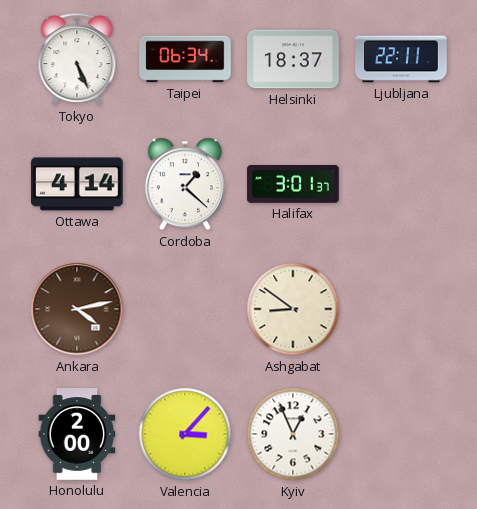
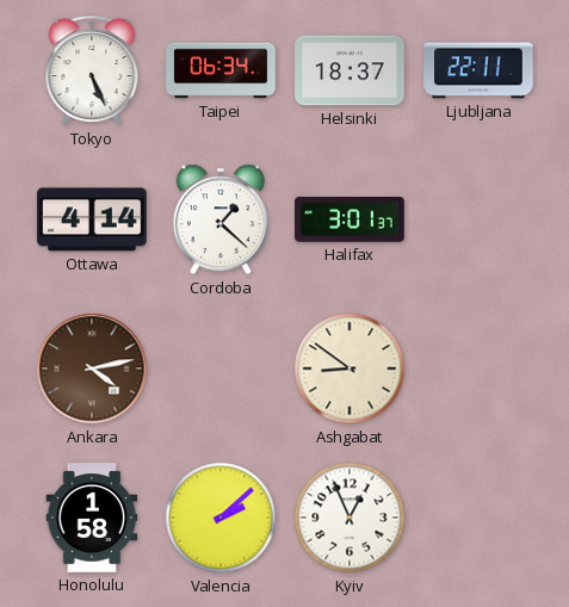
Honolulu: 2:00 -> 1:58
Valencia: 3:07 -> 2:08
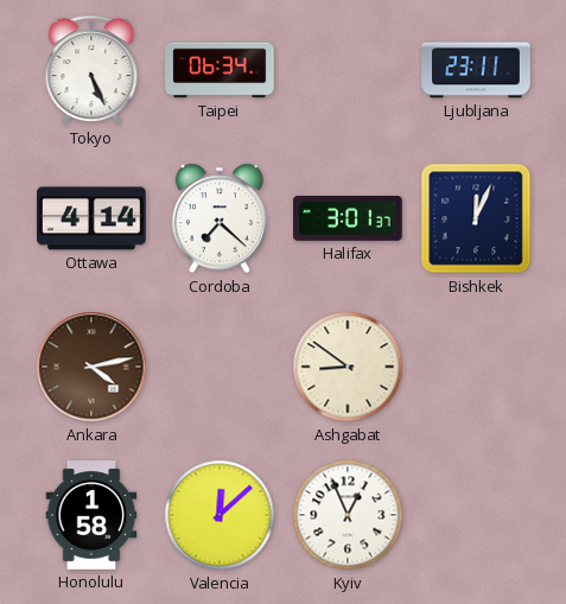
Helsinki: 18:37 -> none
Ljubljana: 22:11 -> 23:11
Cordoba: 1:22 -> 7:22
Bishkek: none -> 12:04
Valencia: 2:08 -> 12:08
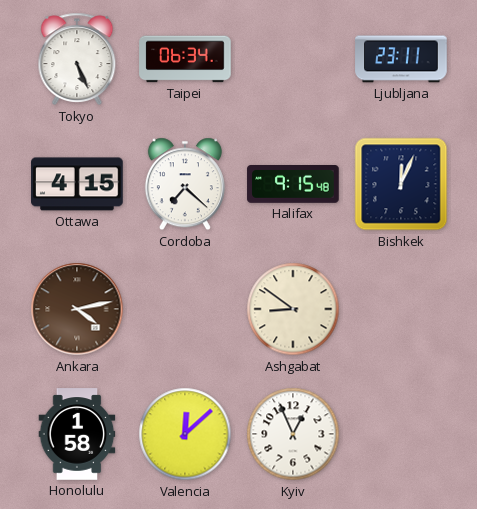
Ottawa: 4:14 -> 4:15
Halifax: 3:01 -> 9:15
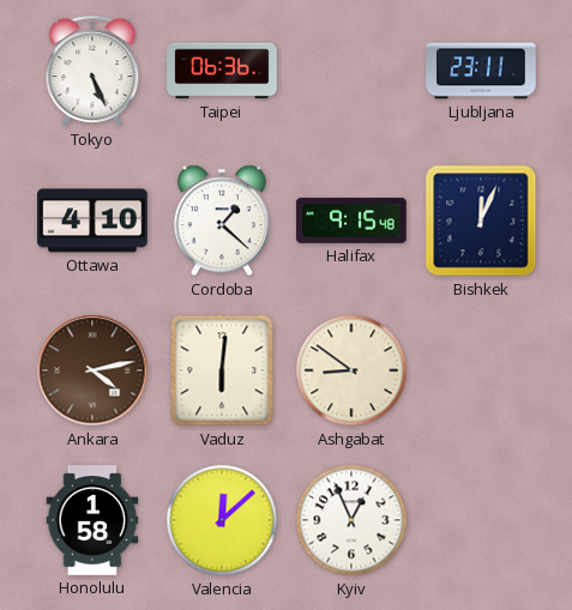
Taipei: 06:34 -> 06:36
Ottawa: 4:15 -> 4:10
Cordoba: 7:22 -> 1:22
Vaduz: none -> 6:01
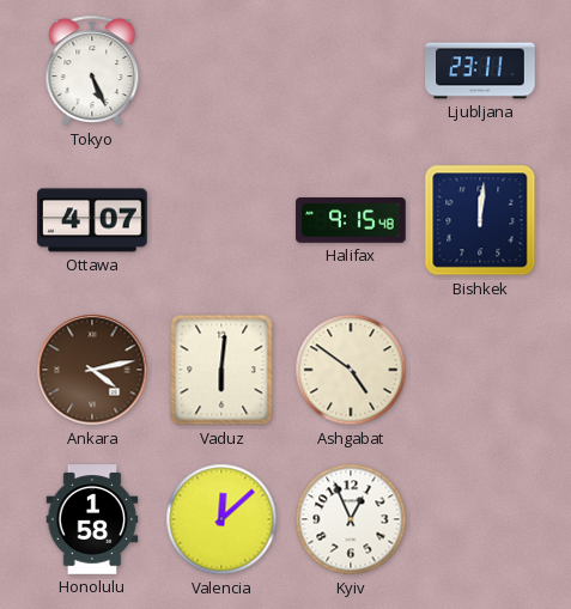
Taipei: 06:36 -> none
Ottawa: 4:10 -> 4:07
Cordoba: 1:22 -> none
Bishkek: 12:04 -> 12:01
Ashgabat: 8:51 -> 4:51
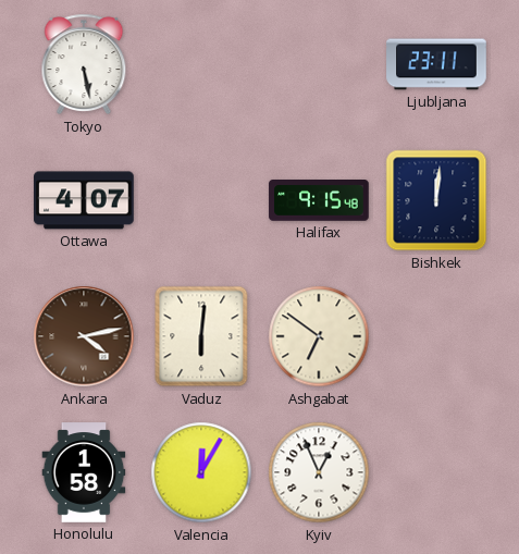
Tokyo: 5:26 -> 5:28
Ashgabat: 4:51 -> 6:51
Valencia: 12:08 -> 12:05
